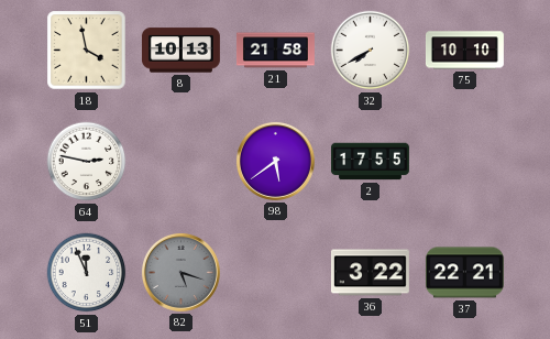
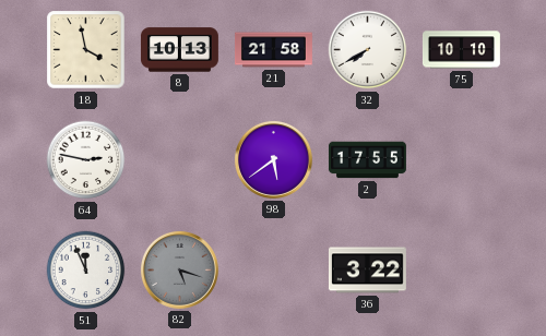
37: 22:21 -> none
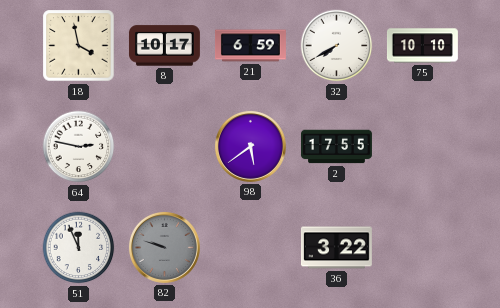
8: 10:13 -> 10:17
21: 21:58 -> 6:59
82: 5:18 -> 9:48
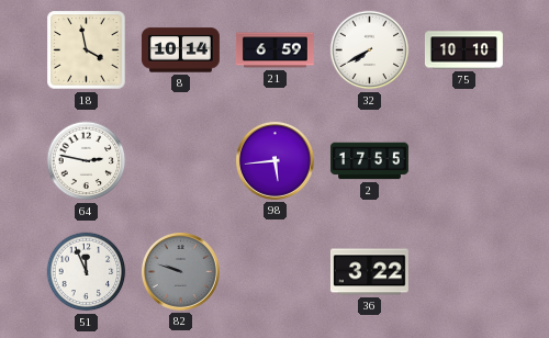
8: 10:17 -> 10:14
98: 5:39 -> 5:44
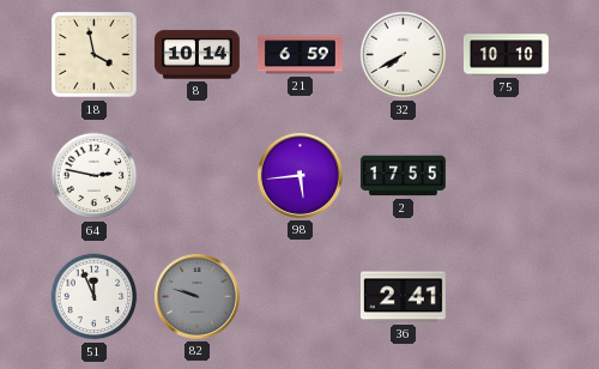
36: 3:22 -> 2:41
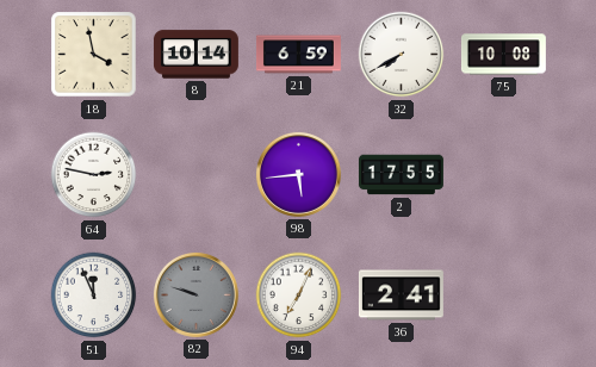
75: 10:10 -> 10:08
94: none -> 7:04
